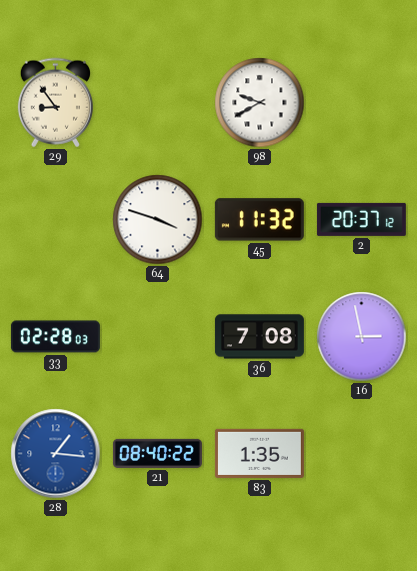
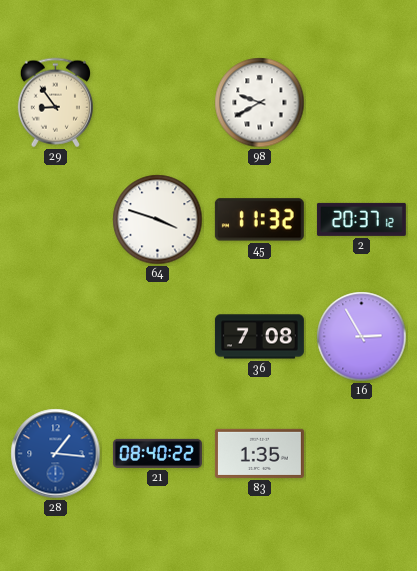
33: 02:28 -> none
16: 2:58 -> 2:55
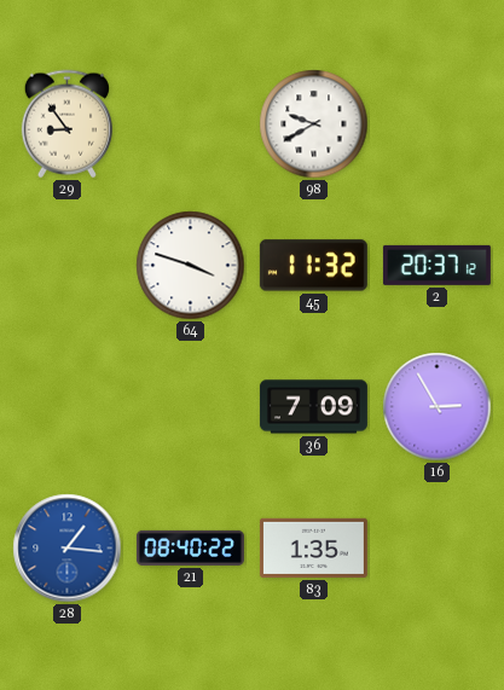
36: 7:08 -> 7:09
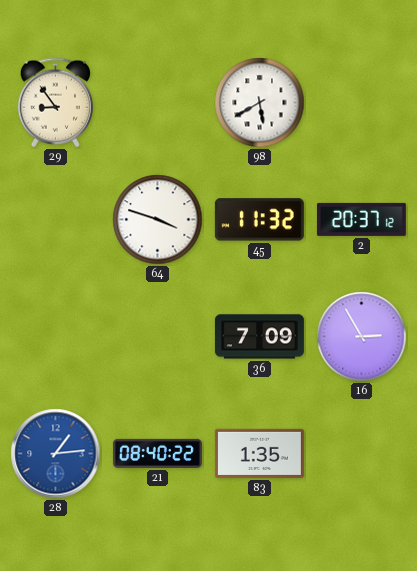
98: 9:40 -> 5:40
28: 1:16 -> 1:14
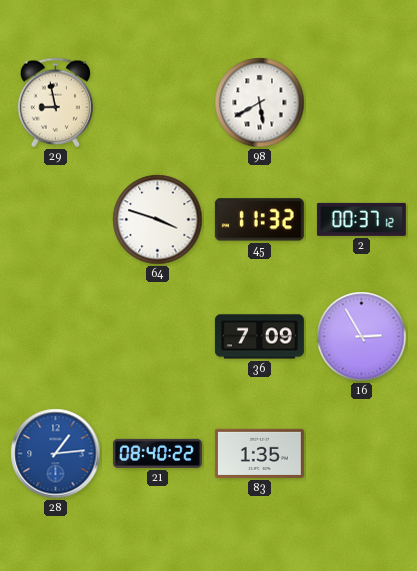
29: 8:54 -> 8:58
2: 20:37 -> 00:37
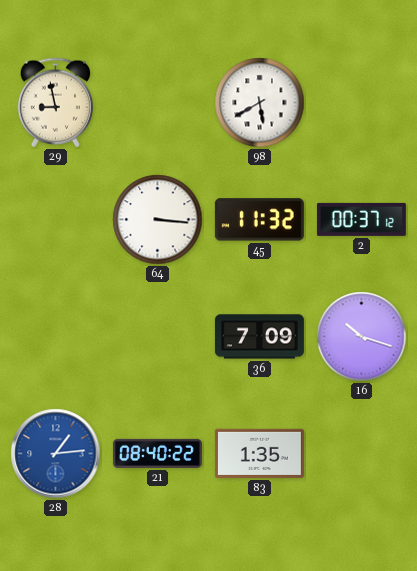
64: 3:48 -> 3:16
16: 2:55 -> 10:18
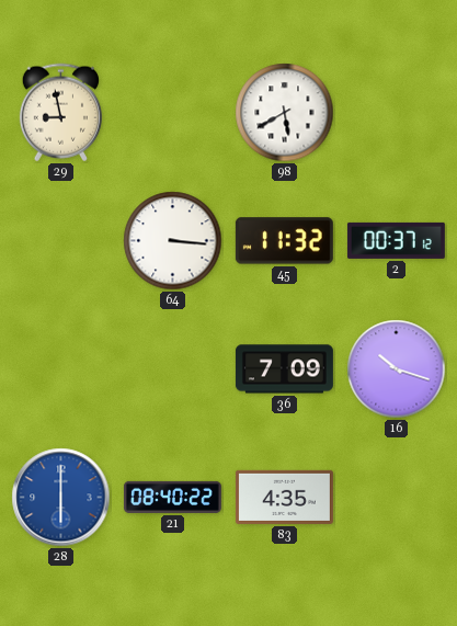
28: 1:14 -> 6:00
83: 1:35 -> 4:35
